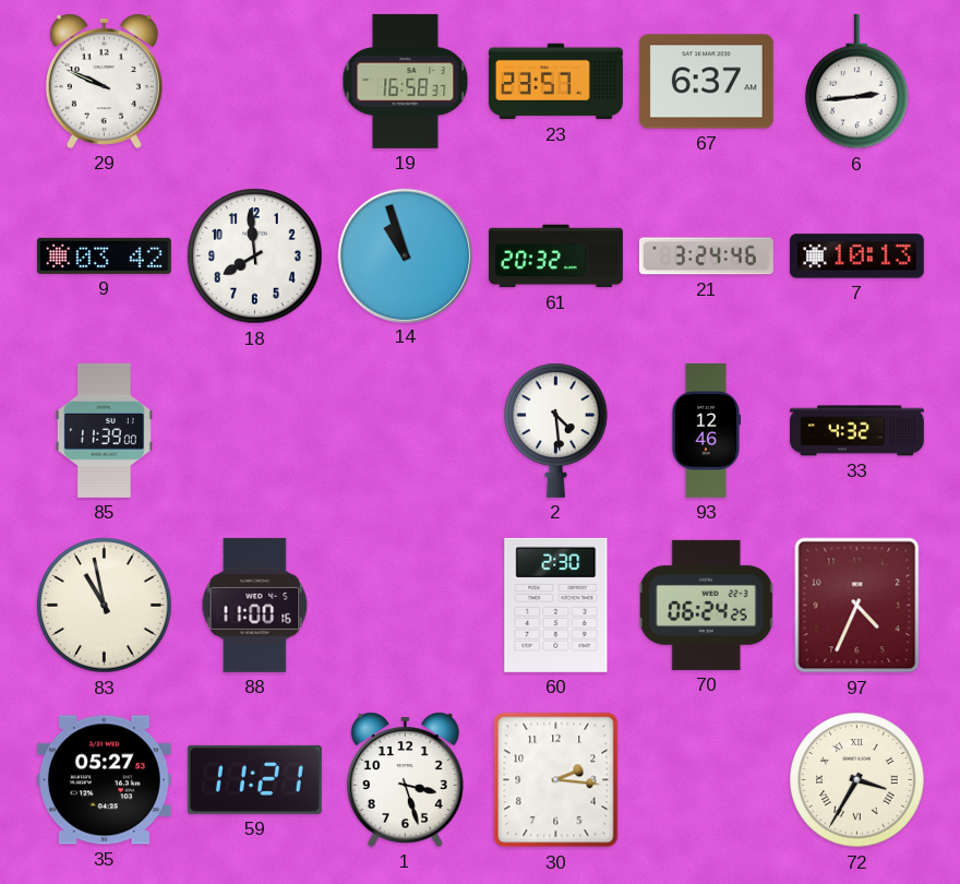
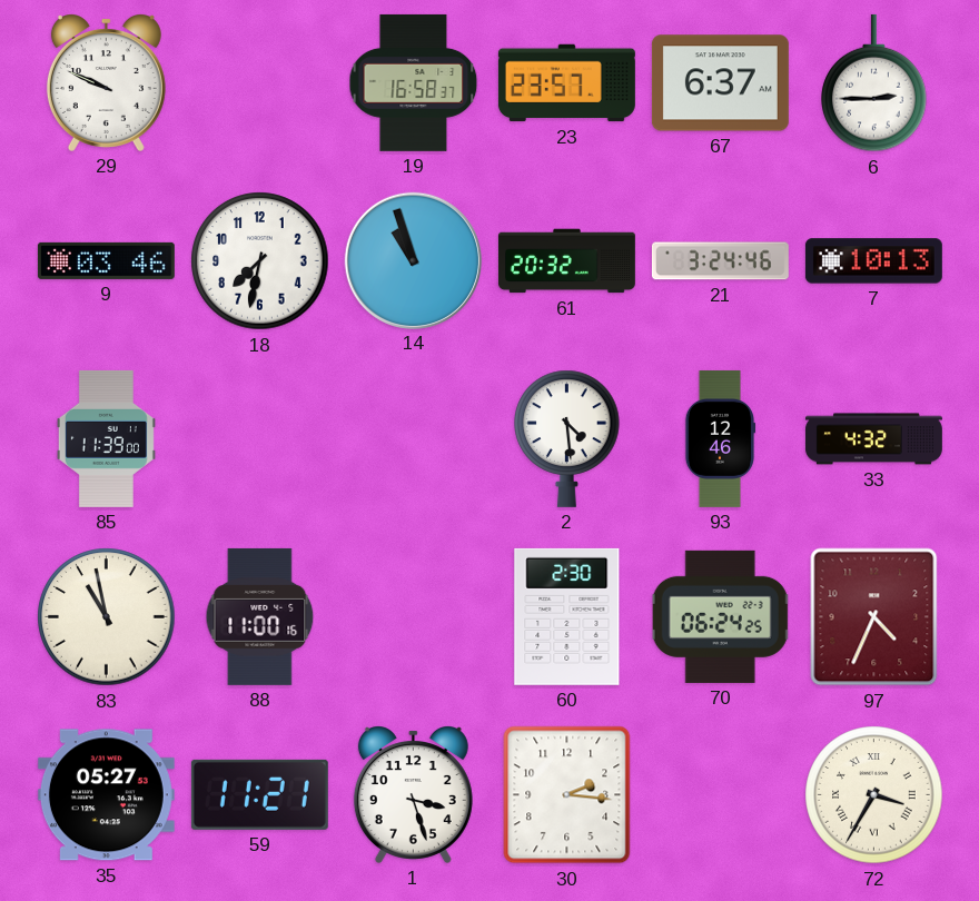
6: 2:44 -> 2:45
9: 03:42 -> 03:46
18: 7:59 -> 7:32
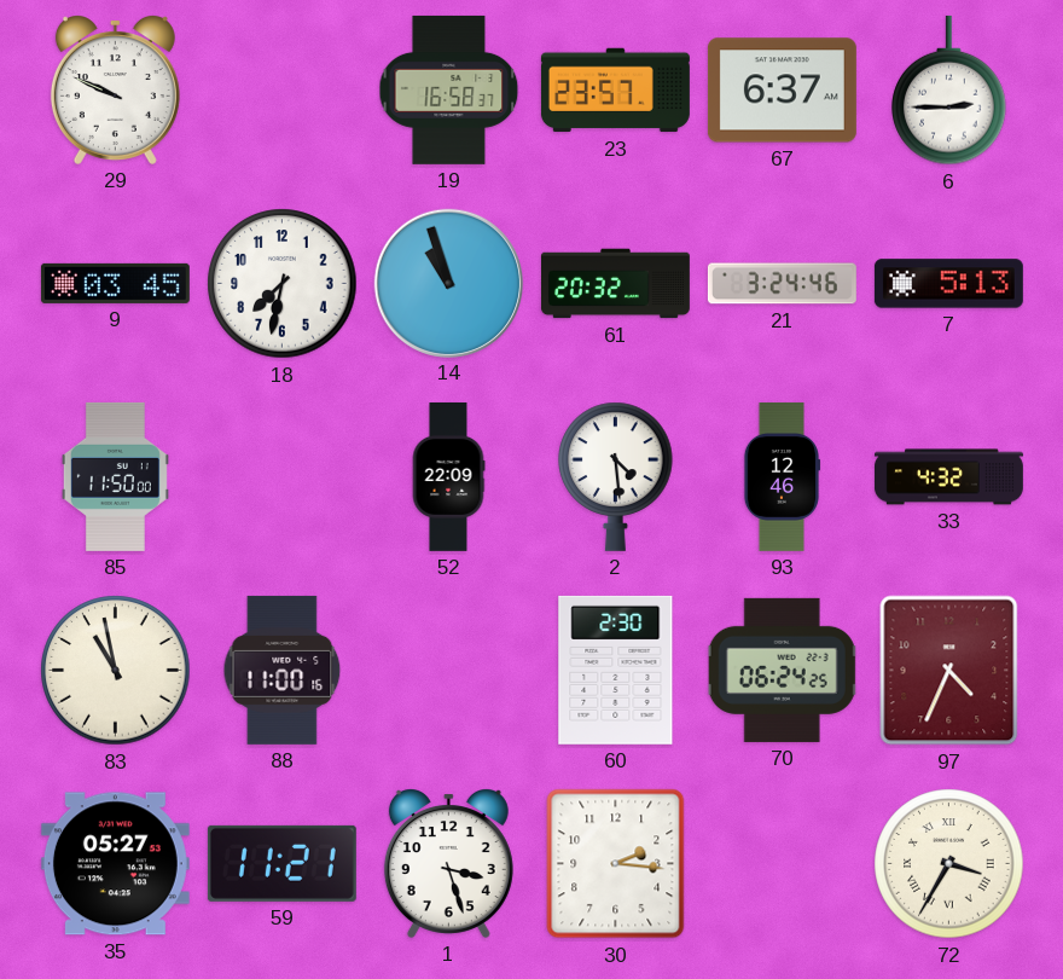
9: 03:46 -> 03:45
7: 10:13 -> 5:13
85: 11:39 -> 11:50
52: none -> 22:09
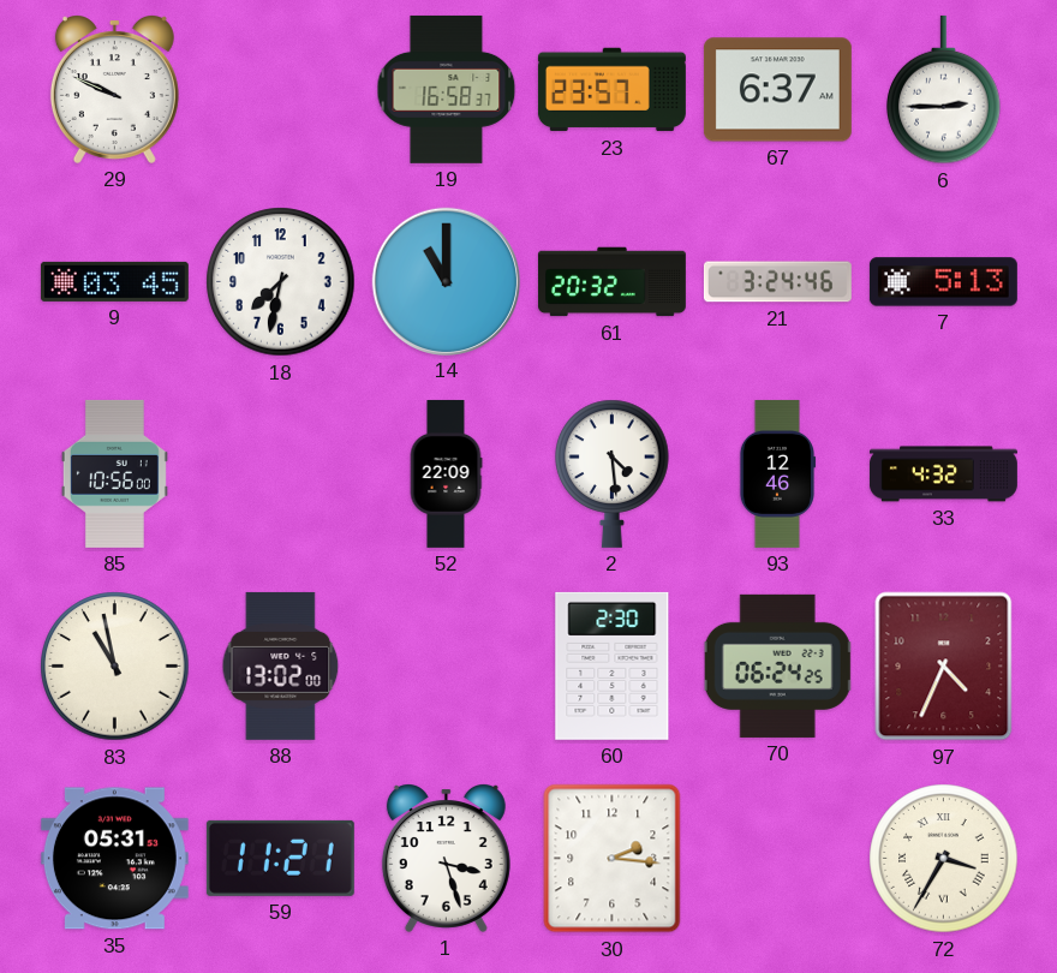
14: 10:57 -> 11:00
85: 11:50 -> 10:56
88: 11:00 -> 13:02
35: 05:27 -> 05:31
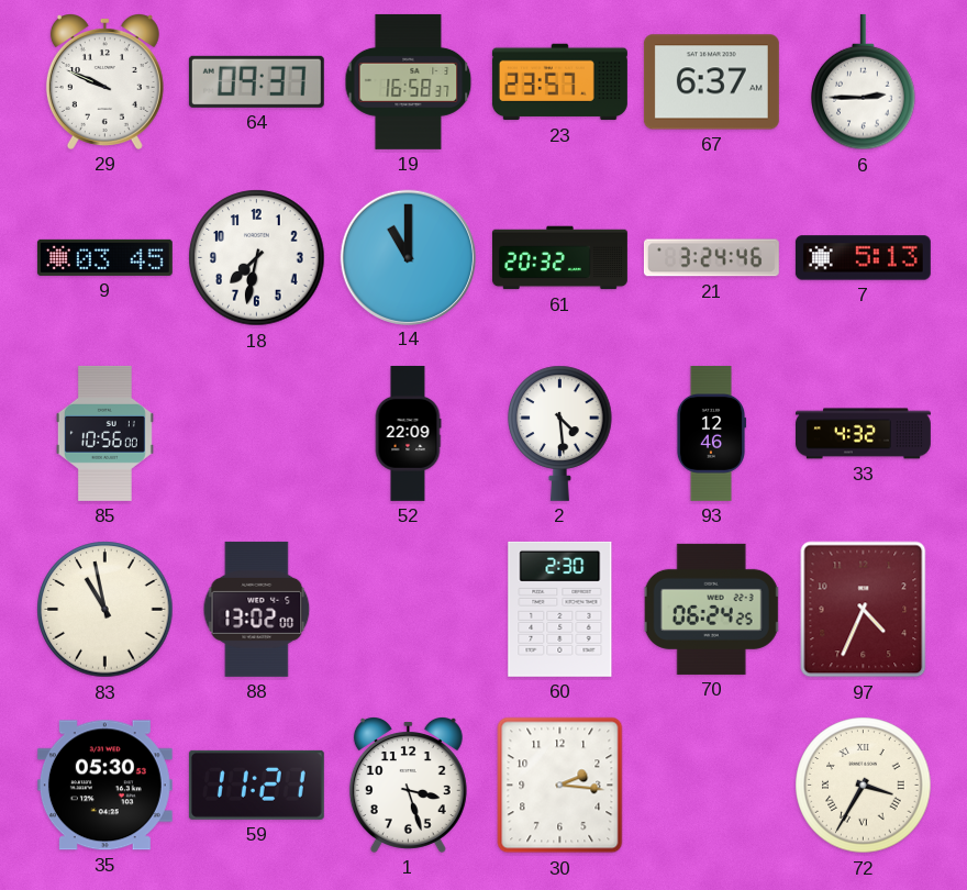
64: none -> 09:37
35: 05:31 -> 05:30
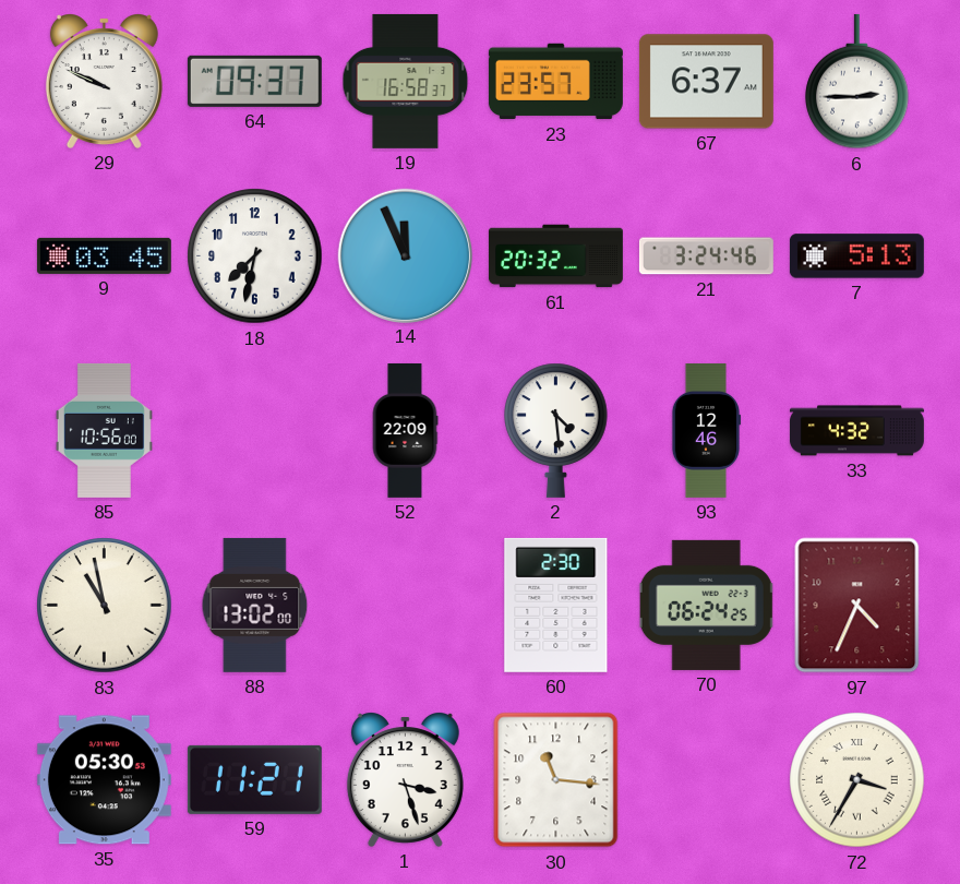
14: 11:00 -> 11:56
30: 2:16 -> 11:16
